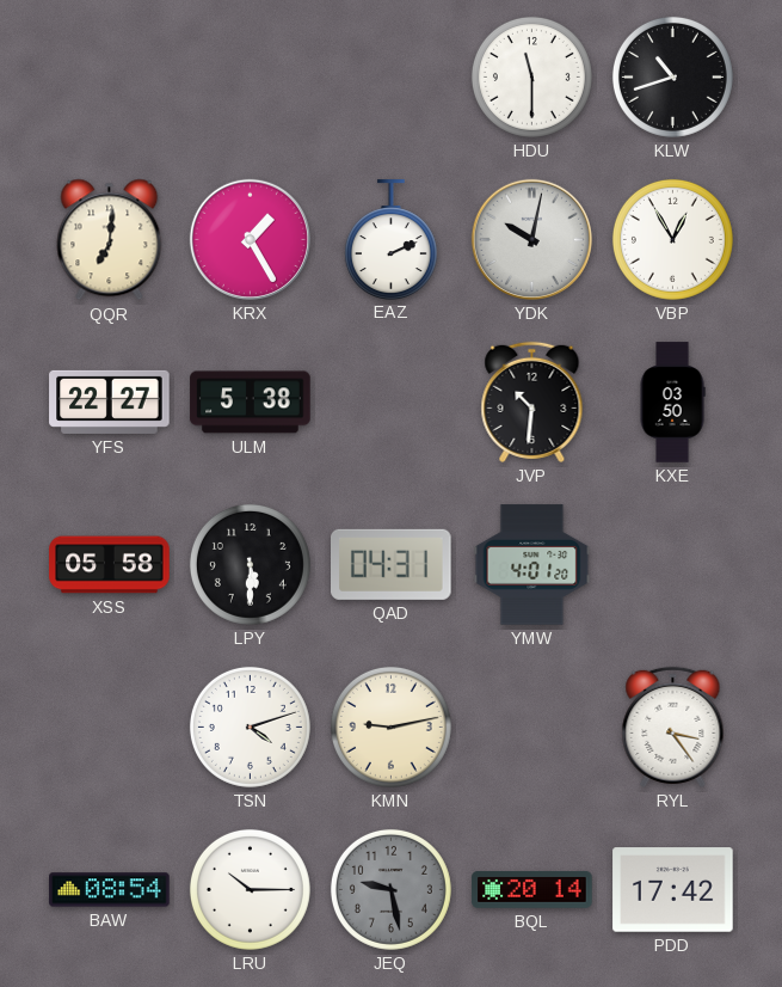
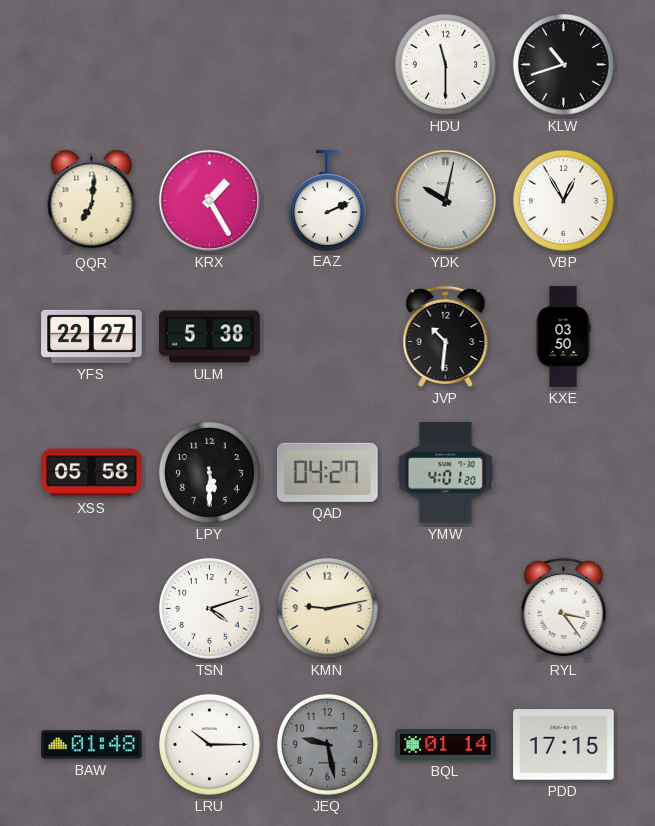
QAD: 04:31 -> 04:27
BAW: 08:54 -> 01:48
BQL: 20:14 -> 01:14
PDD: 17:42 -> 17:15
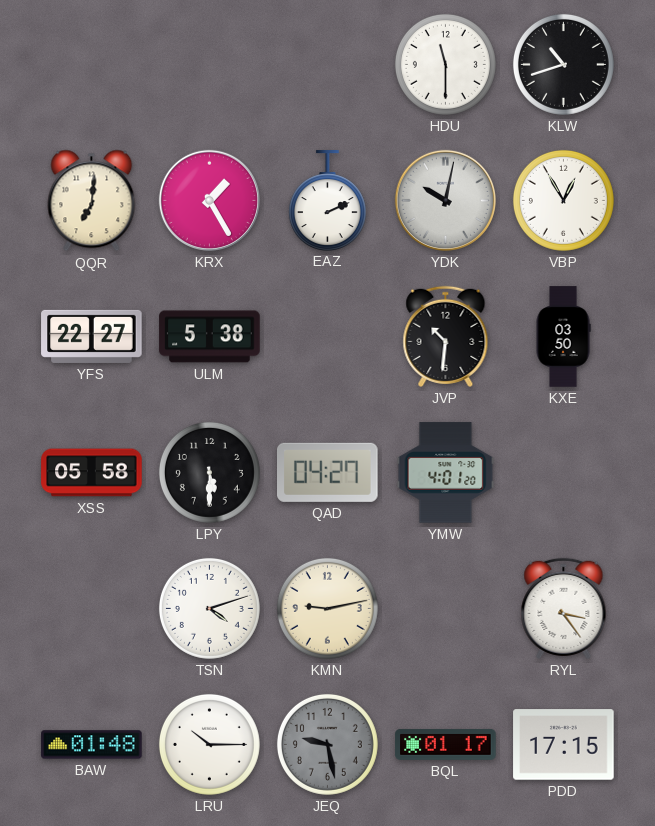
BQL: 01:14 -> 01:17
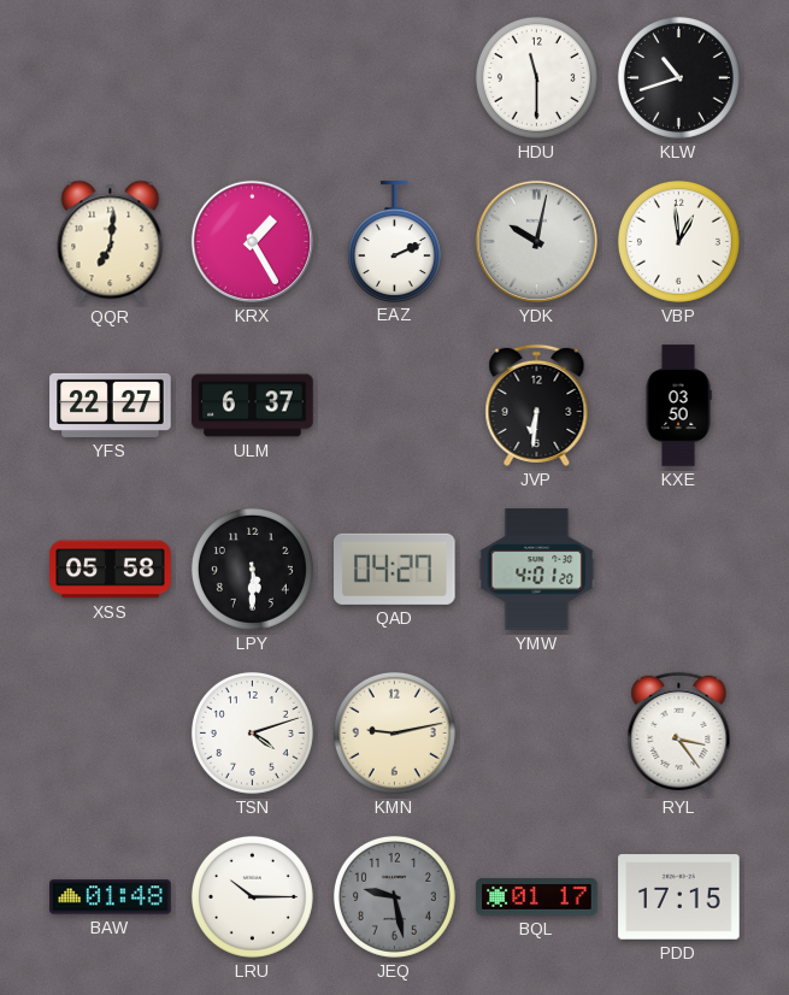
VBP: 12:55 -> 12:59
ULM: 5:38 -> 6:37
JVP: 10:31 -> 6:31
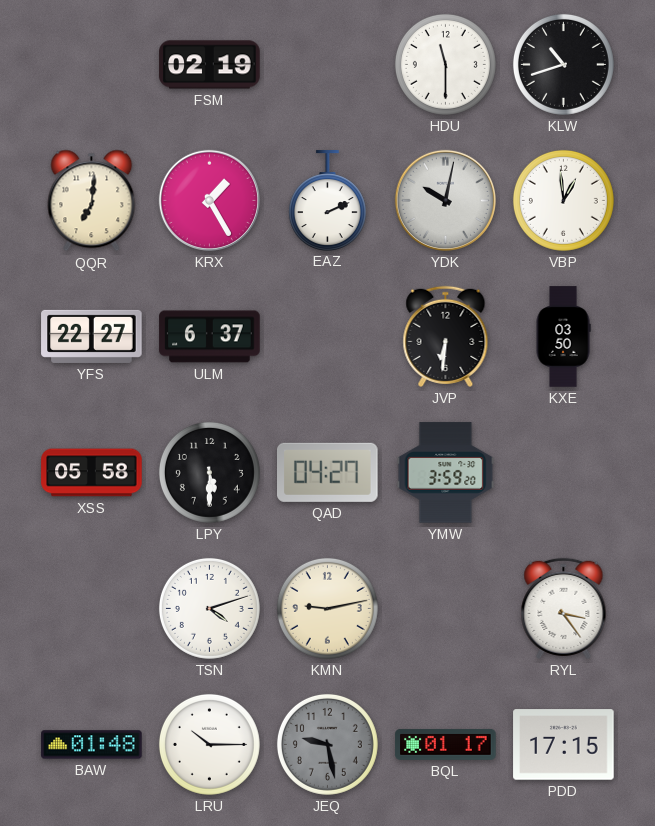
FSM: none -> 02:19
YMW: 4:01 -> 3:59
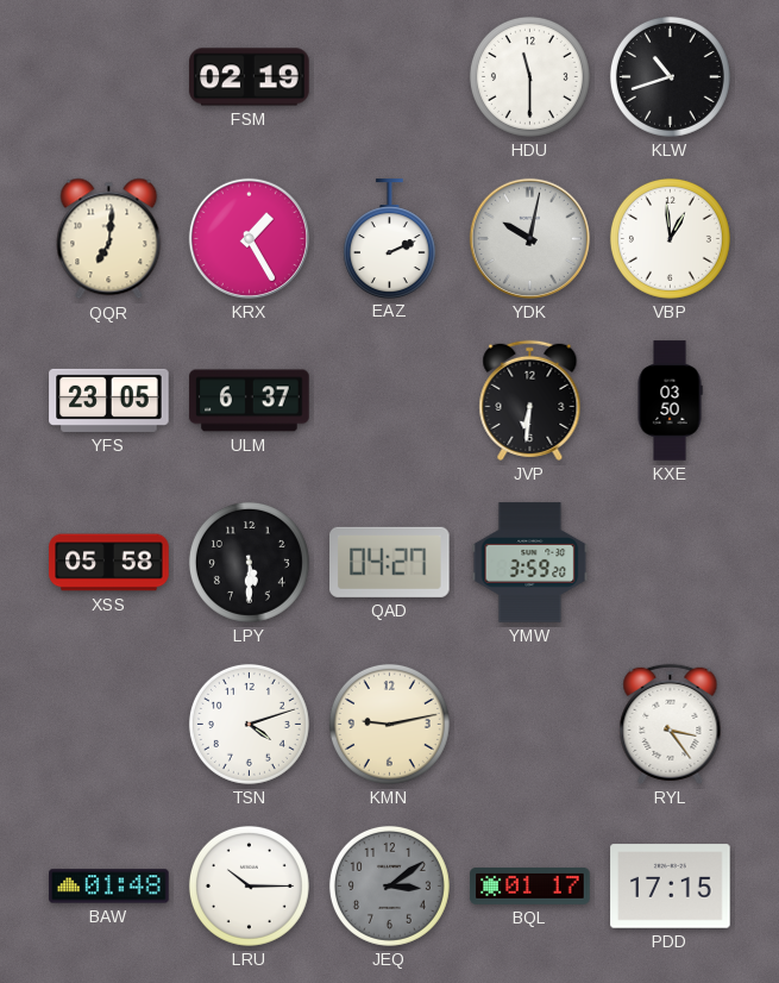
YFS: 22:27 -> 23:05
JEQ: 9:28 -> 3:09
